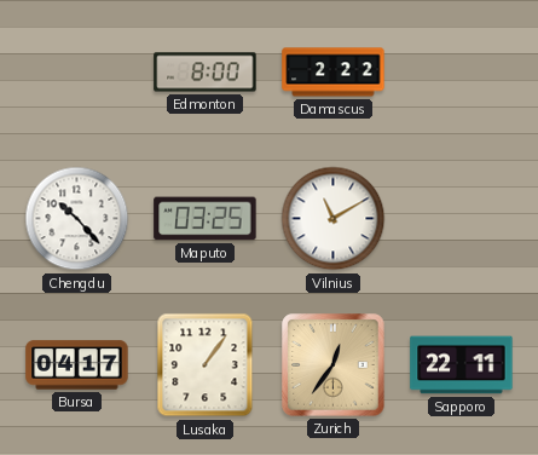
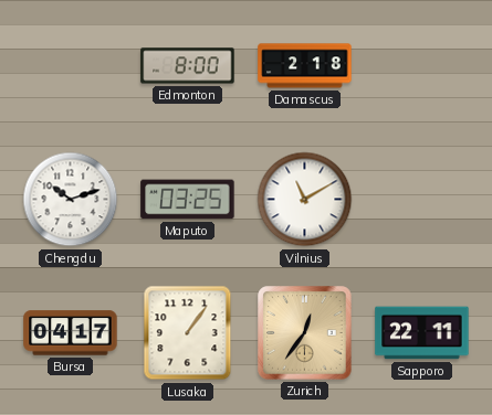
Damascus: 2:22 -> 2:18
Chengdu: 10:23 -> 10:12
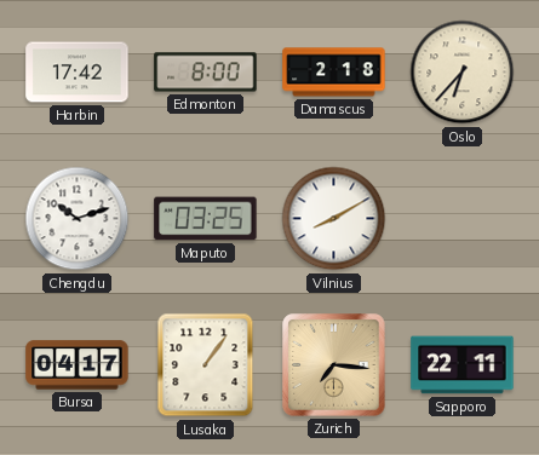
Harbin: none -> 17:42
Oslo: none -> 6:37
Vilnius: 11:10 -> 8:10
Zurich: 12:36 -> 7:16
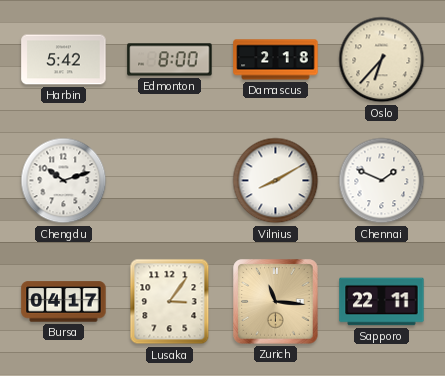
Harbin: 17:42 -> 5:42
Maputo: 03:25 -> none
Chennai: none -> 1:49
Lusaka: 1:06 -> 3:06
Zurich: 7:16 -> 11:16
